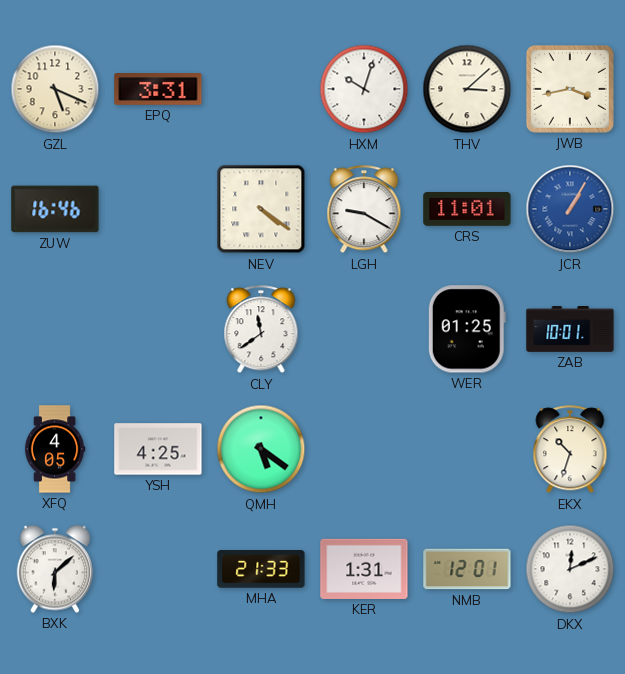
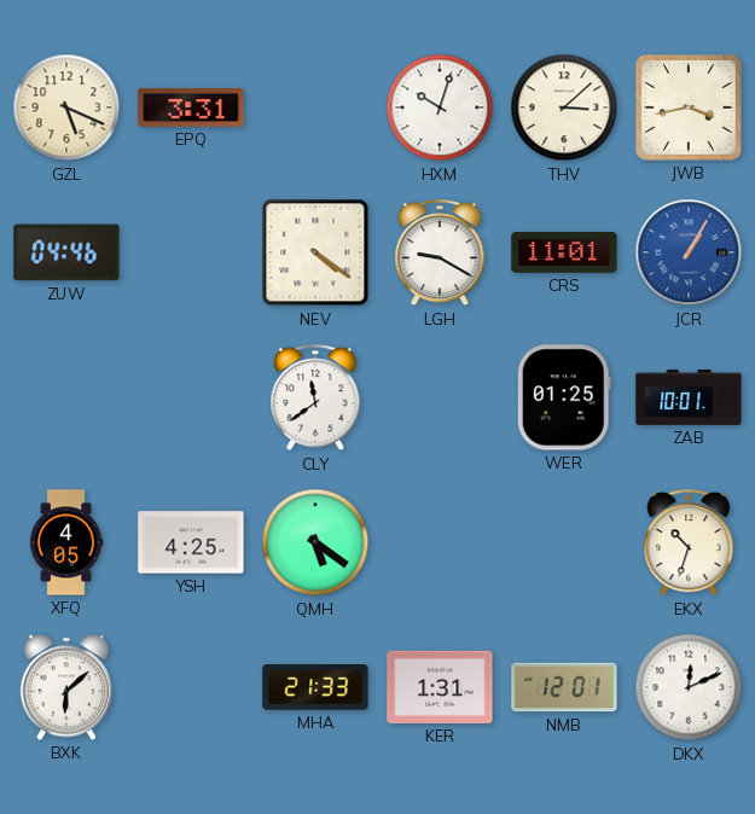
ZUW: 16:46 -> 04:46
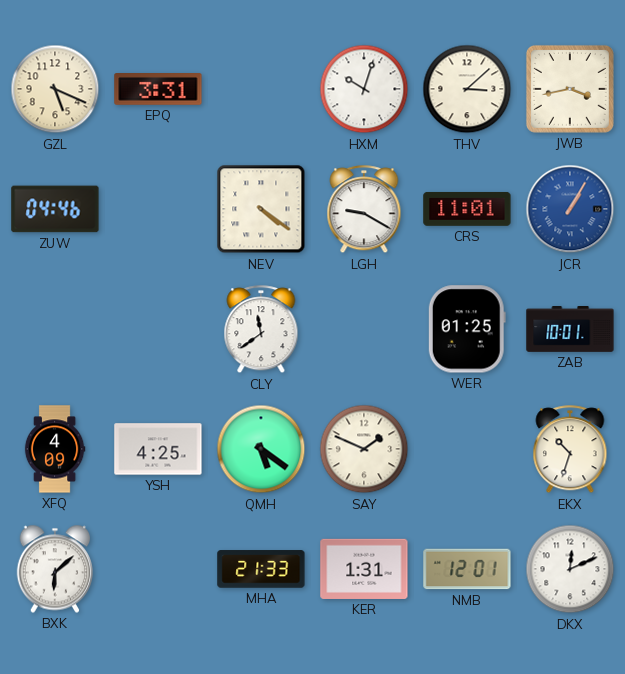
XFQ: 4:05 -> 4:09
SAY: none -> 1:49
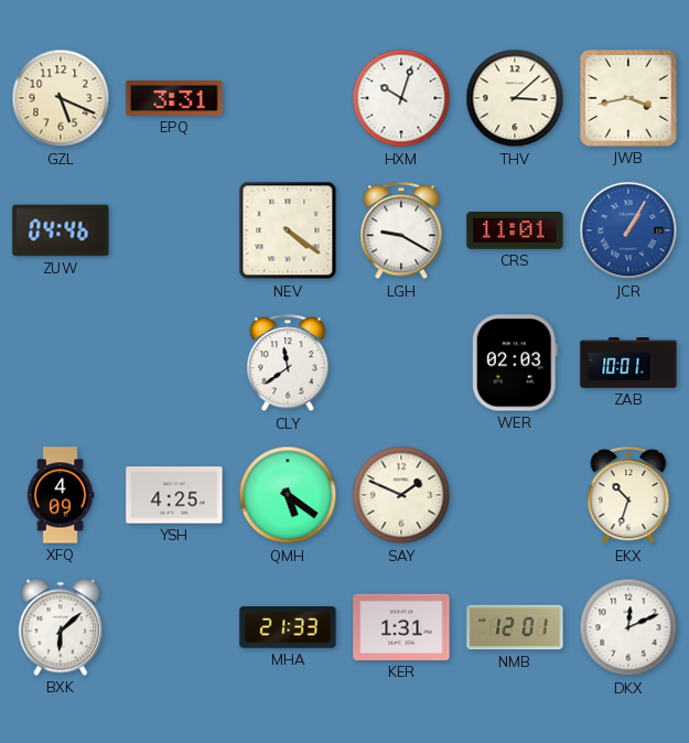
WER: 01:25 -> 02:03
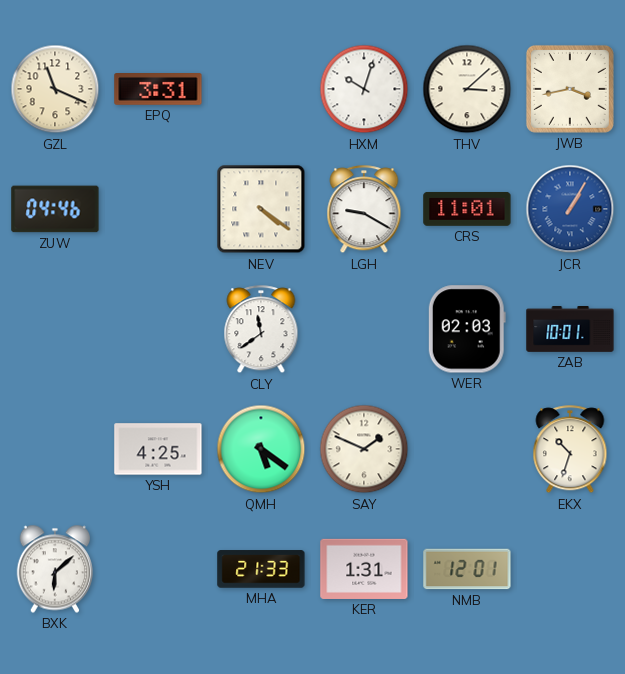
GZL: 5:19 -> 11:19
XFQ: 4:09 -> none
DKX: 12:11 -> none
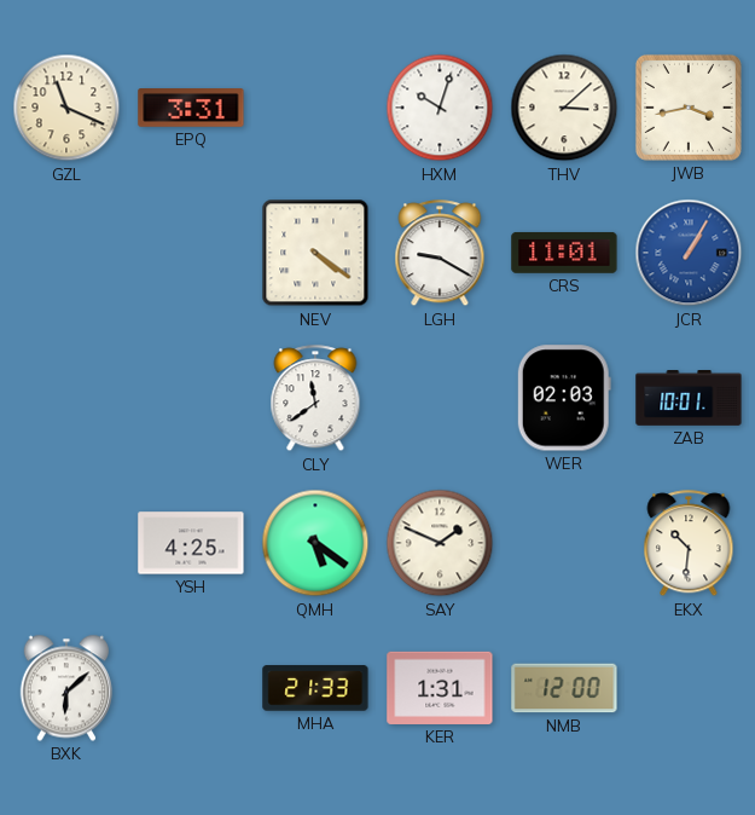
ZUW: 04:46 -> none
EKX: 10:33 -> 10:31
NMB: 12:01 -> 12:00
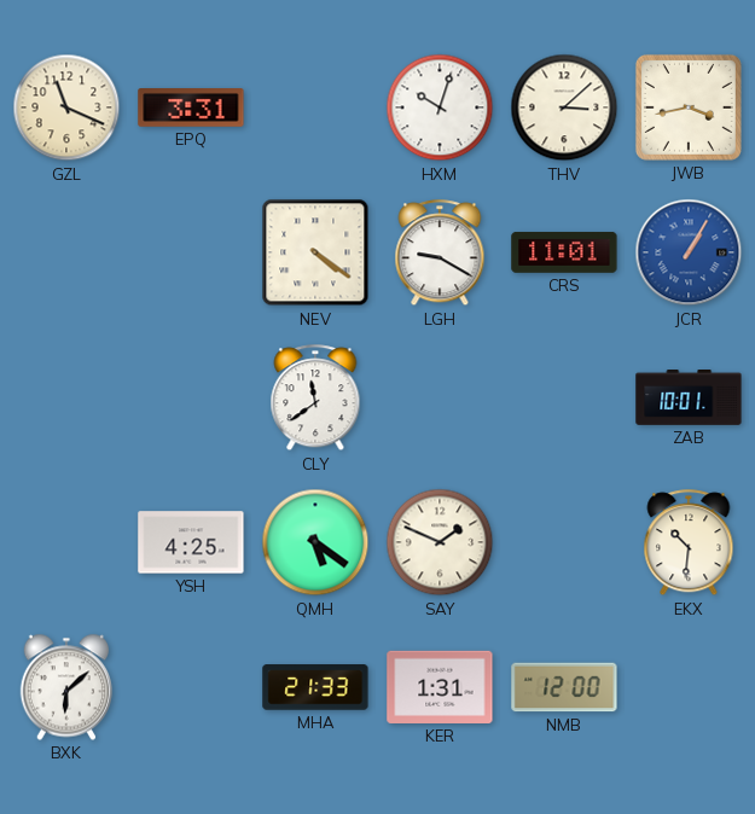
WER: 02:03 -> none
